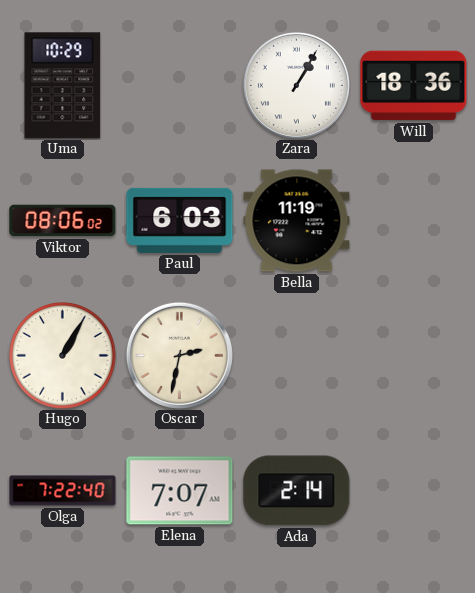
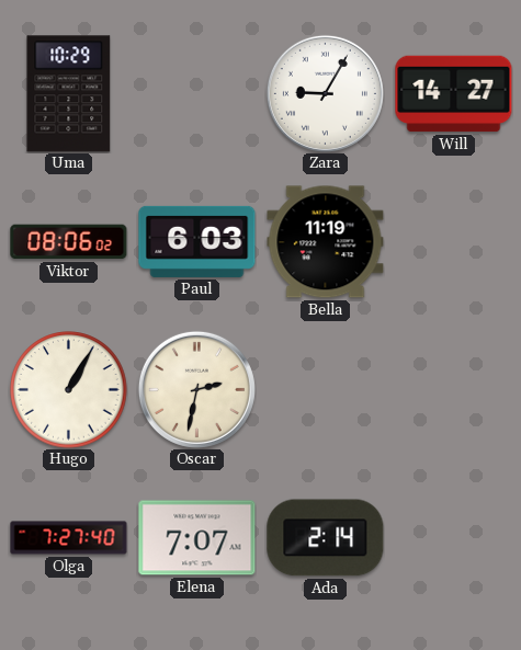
Zara: 1:05 -> 9:05
Will: 18:36 -> 14:27
Olga: 7:22 -> 7:27
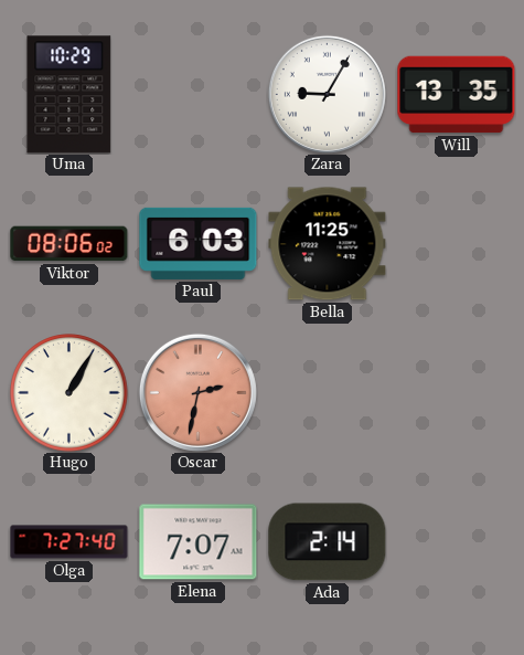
Will: 14:27 -> 13:35
Bella: 11:19 -> 11:25
Oscar dial: cream -> salmon
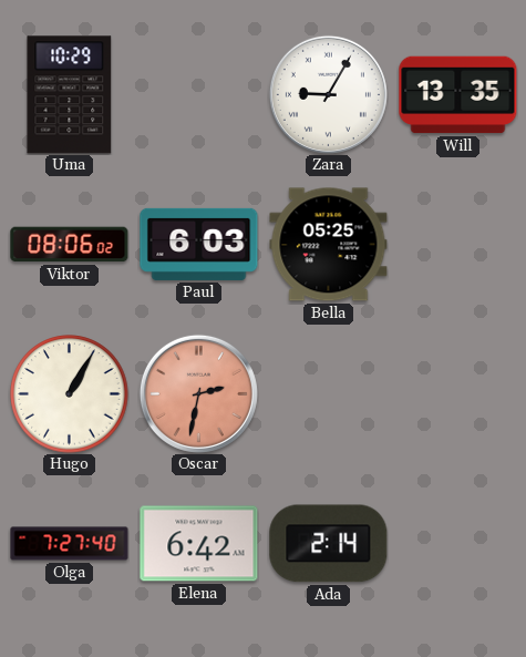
Bella: 11:25 -> 05:25
Elena: 7:07 -> 6:42
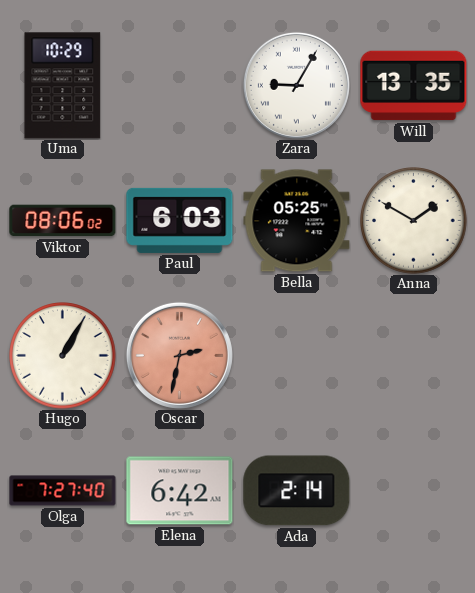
Anna: none -> 1:50
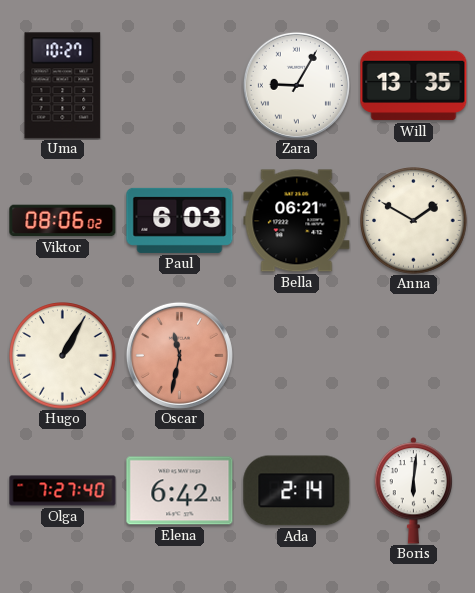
Uma: 10:29 -> 10:27
Bella: 05:25 -> 06:21
Oscar: 2:32 -> 11:32
Boris: none -> 6:01
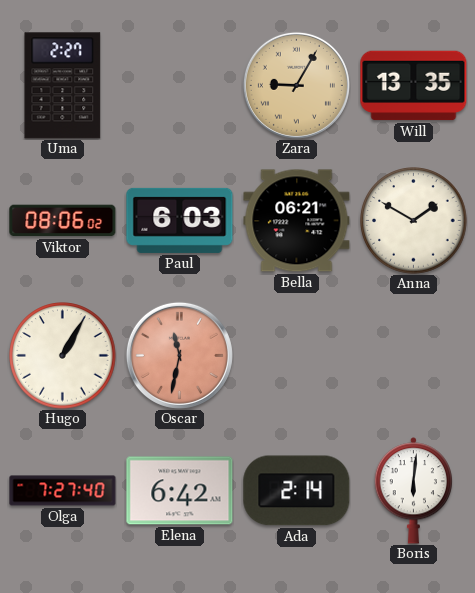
Uma: 10:27 -> 2:27
Zara dial: white -> champagne
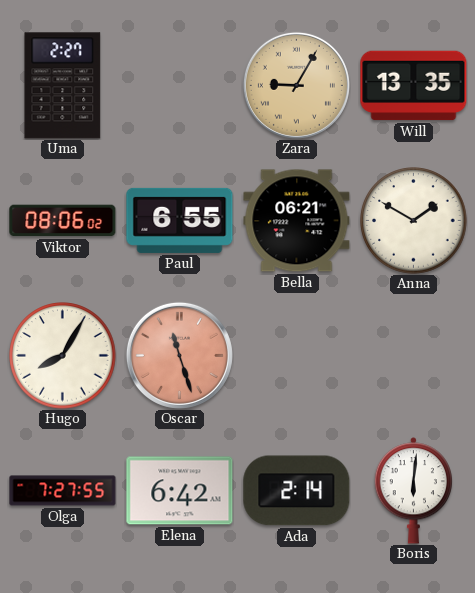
Paul: 6:03 -> 6:55
Hugo: 1:05 -> 8:05
Oscar: 11:32 -> 11:27
Olga: 7:27:40 -> 7:27:55
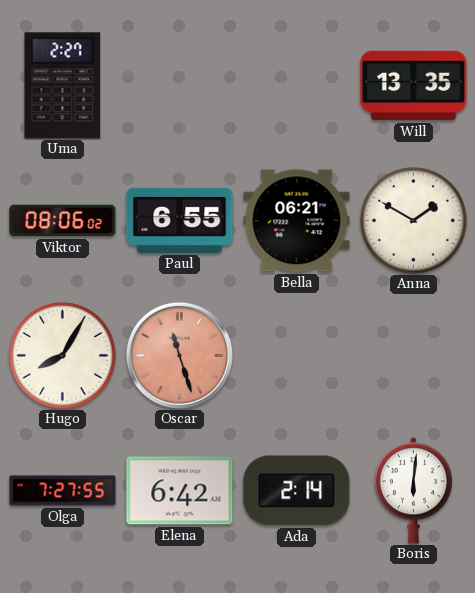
Zara: 9:05 -> none
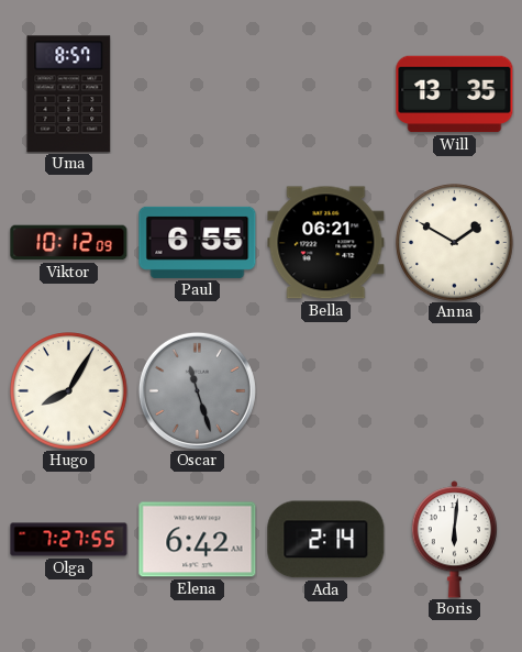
Uma: 2:27 -> 8:57
Viktor: 08:06 -> 10:12
Oscar dial: salmon -> grey
